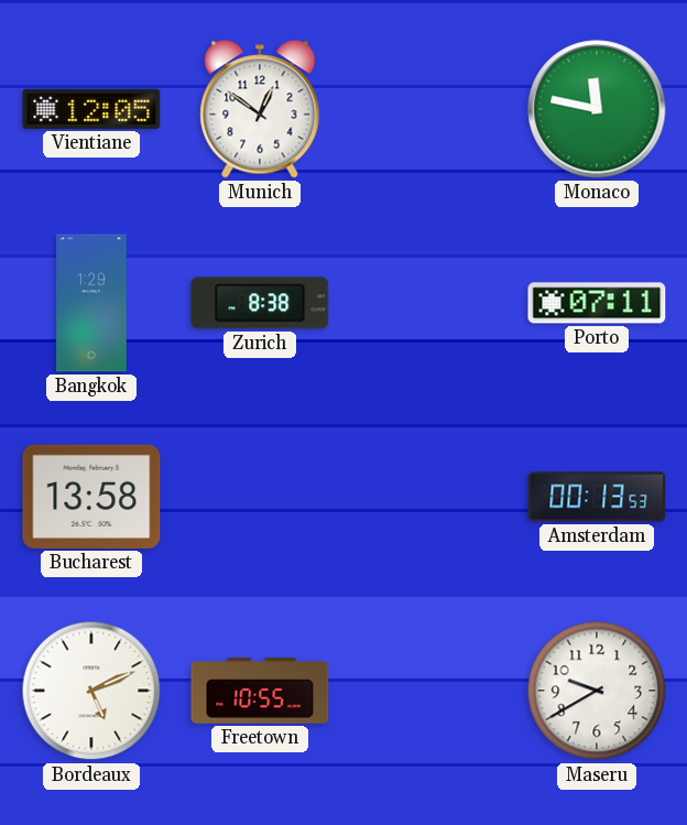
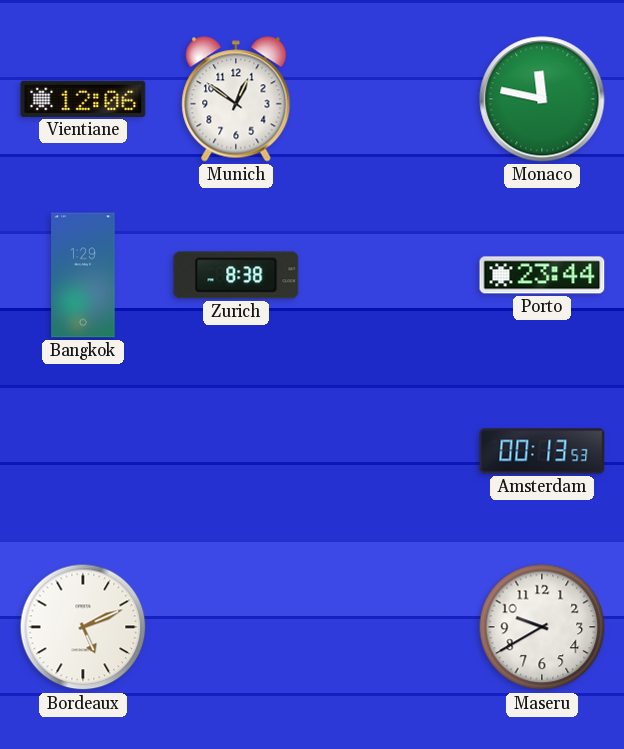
Vientiane: 12:05 -> 12:06
Porto: 07:11 -> 23:44
Bucharest: 13:58 -> none
Freetown: 10:55 -> none
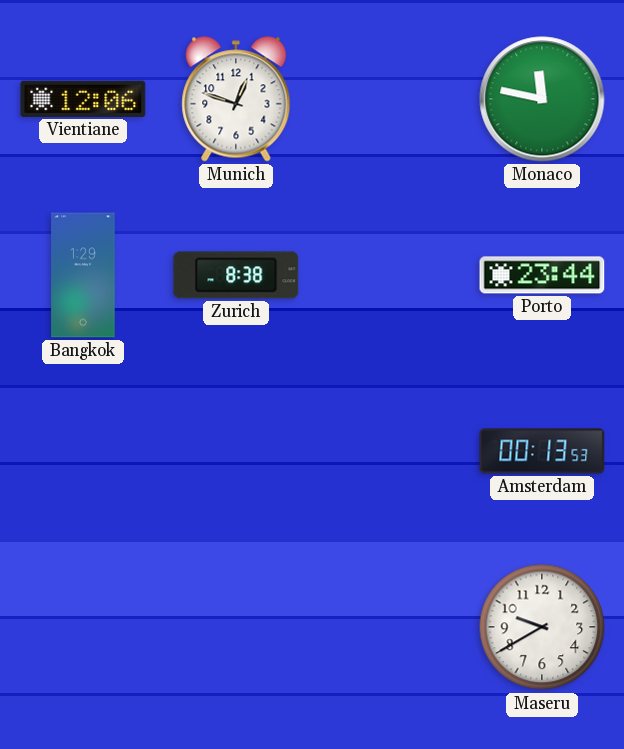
Munich: 12:51 -> 12:48
Bordeaux: 5:11 -> none
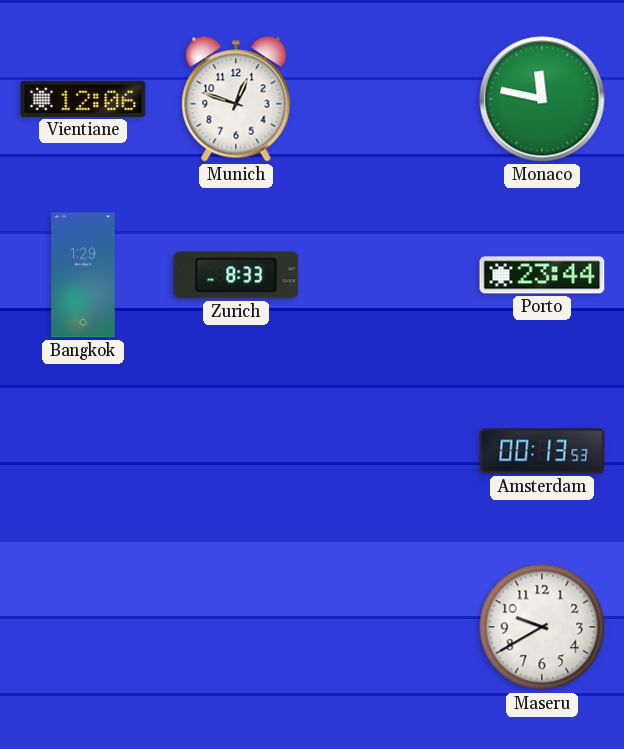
Zurich: 8:38 -> 8:33
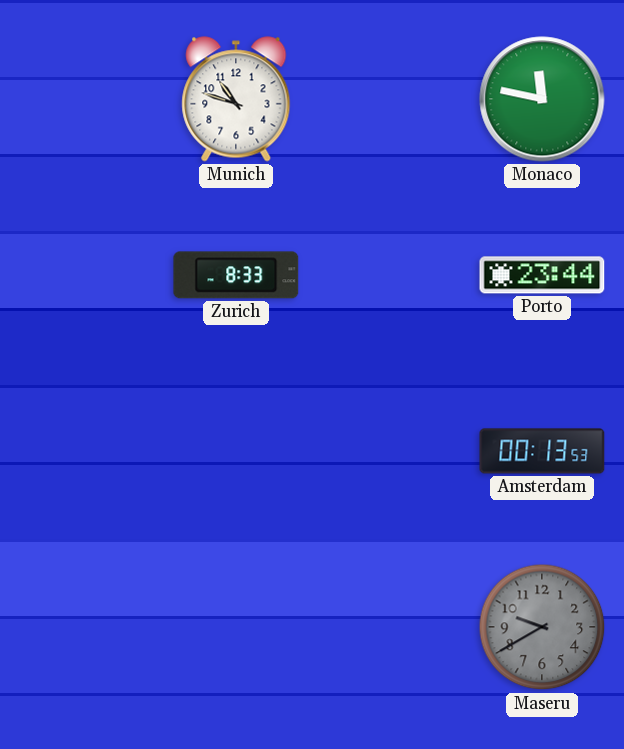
Vientiane: 12:06 -> none
Munich: 12:48 -> 10:48
Bangkok: 1:29 -> none
Maseru dial: white -> grey
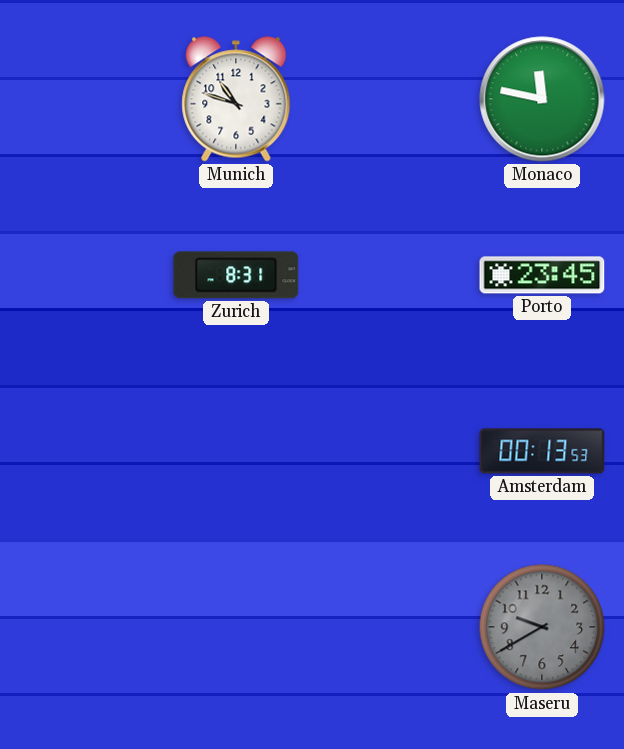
Zurich: 8:33 -> 8:31
Porto: 23:44 -> 23:45
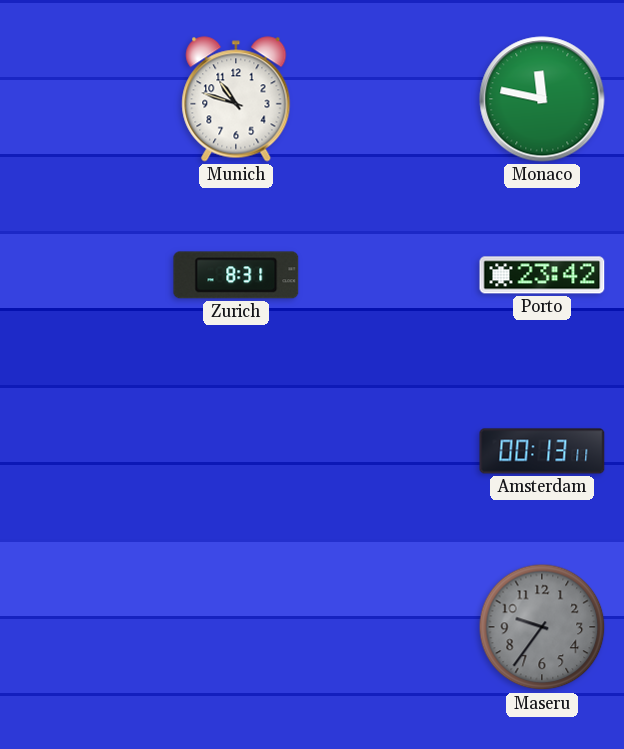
Porto: 23:45 -> 23:42
Amsterdam: 00:13:53 -> 00:13:11
Maseru: 9:40 -> 9:36
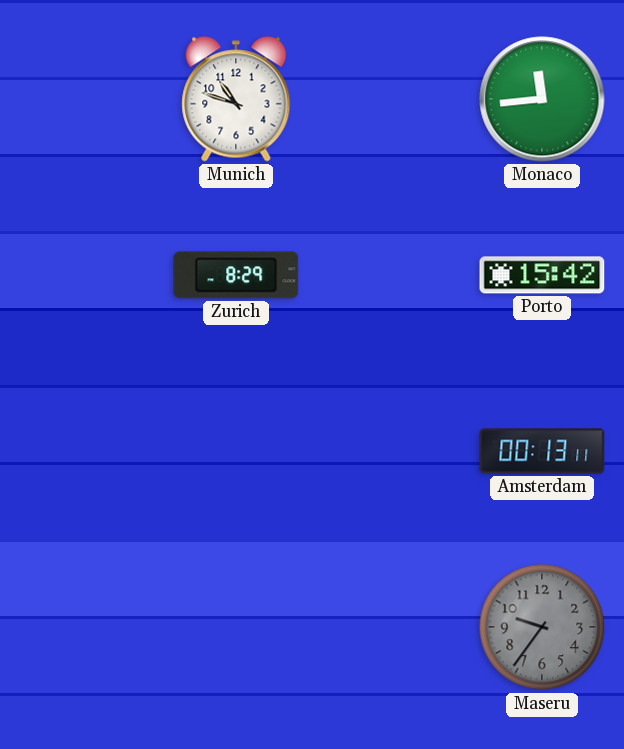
Monaco: 11:47 -> 11:44
Zurich: 8:31 -> 8:29
Porto: 23:42 -> 15:42
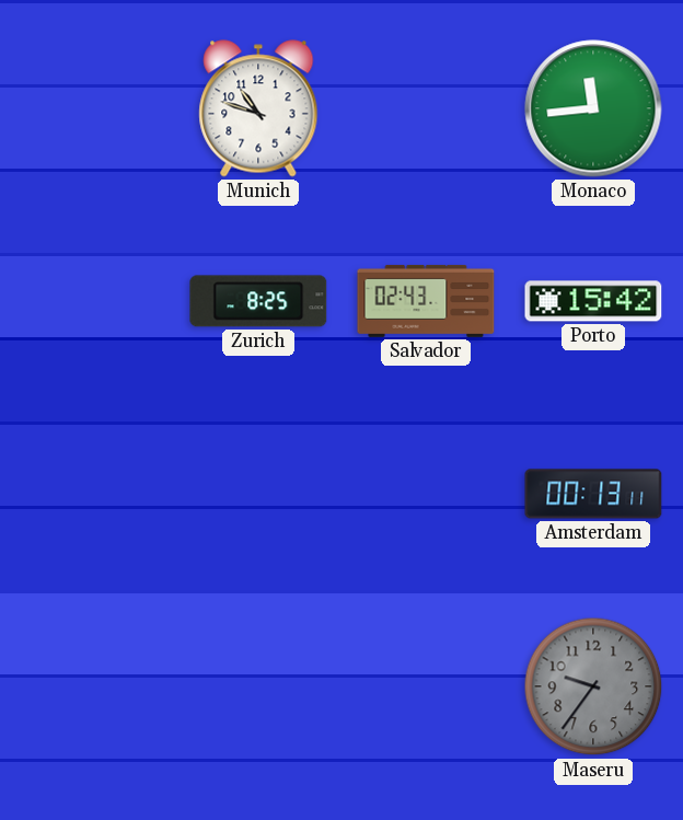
Zurich: 8:29 -> 8:25
Salvador: none -> 02:43
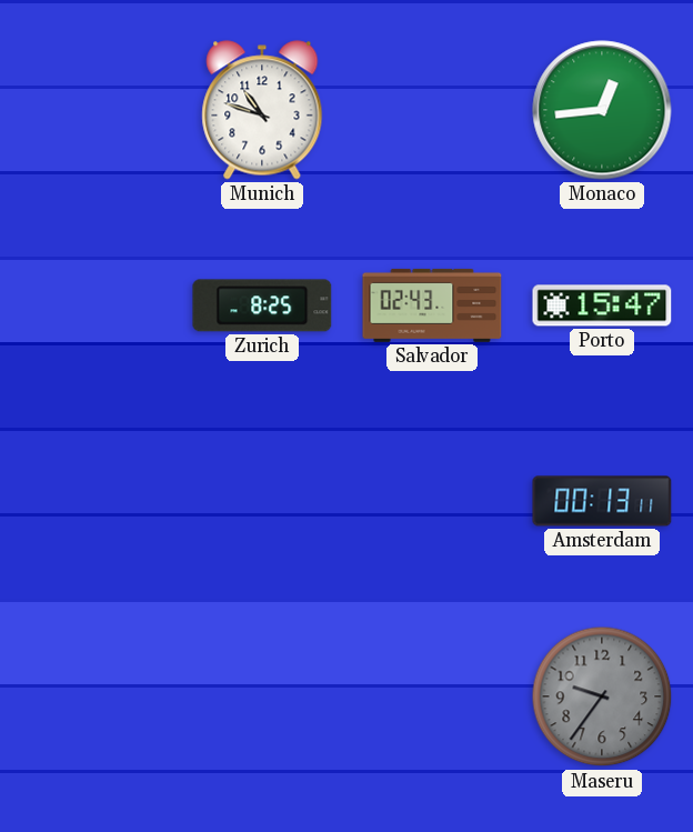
Monaco: 11:44 -> 12:44
Porto: 15:42 -> 15:47
